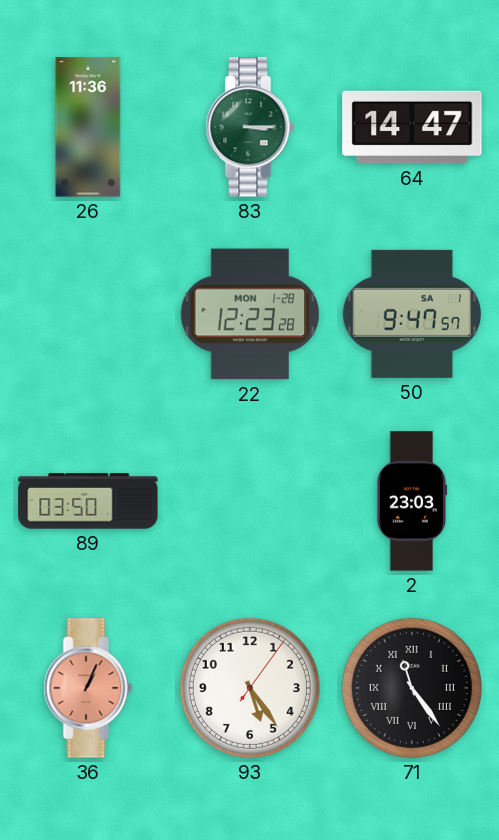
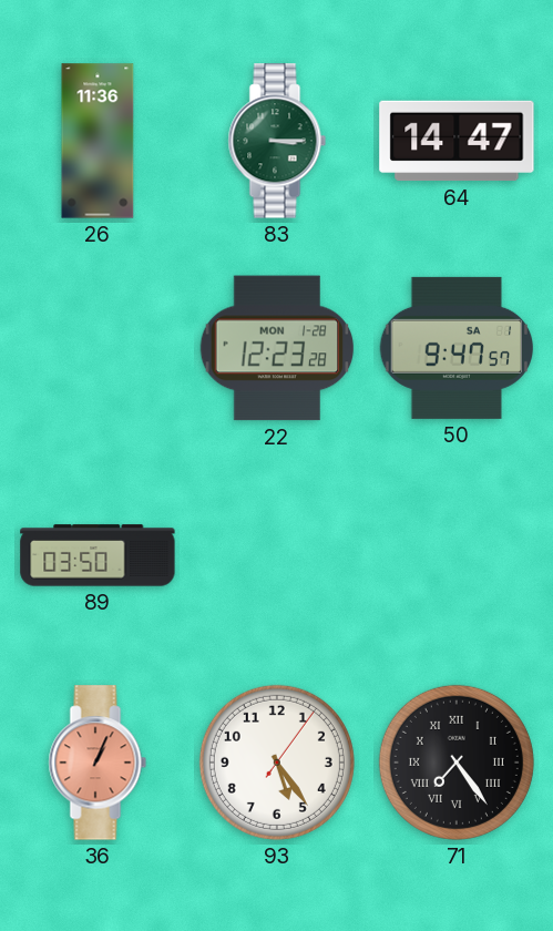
2: 23:03 -> none
71: 11:24 -> 7:24
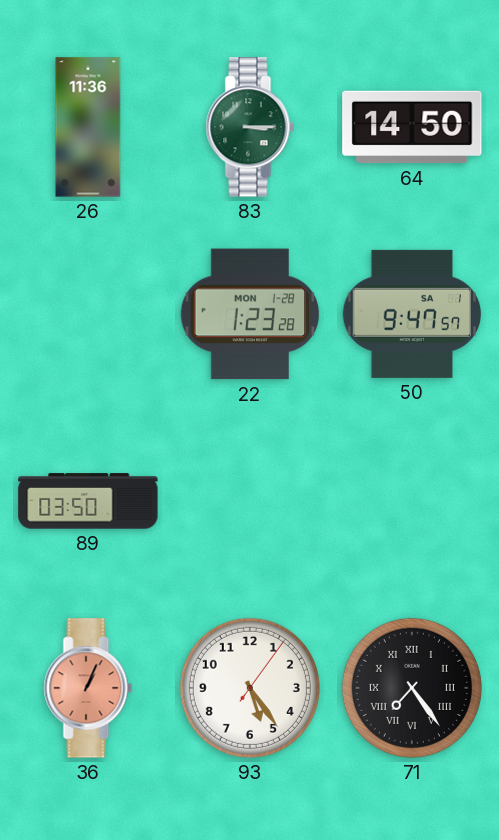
64: 14:47 -> 14:50
22: 12:23 -> 1:23
